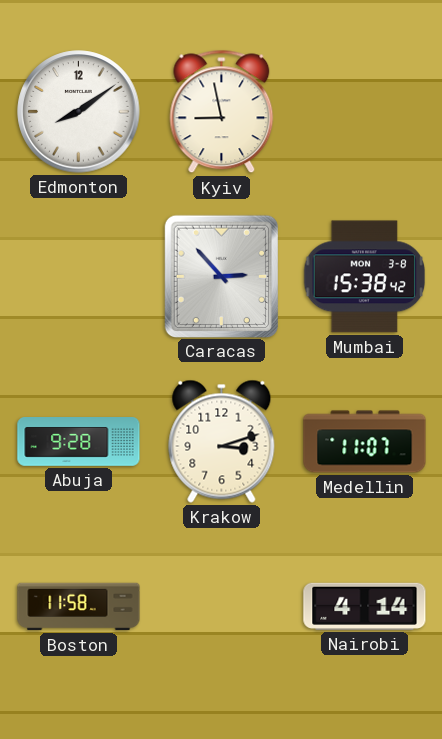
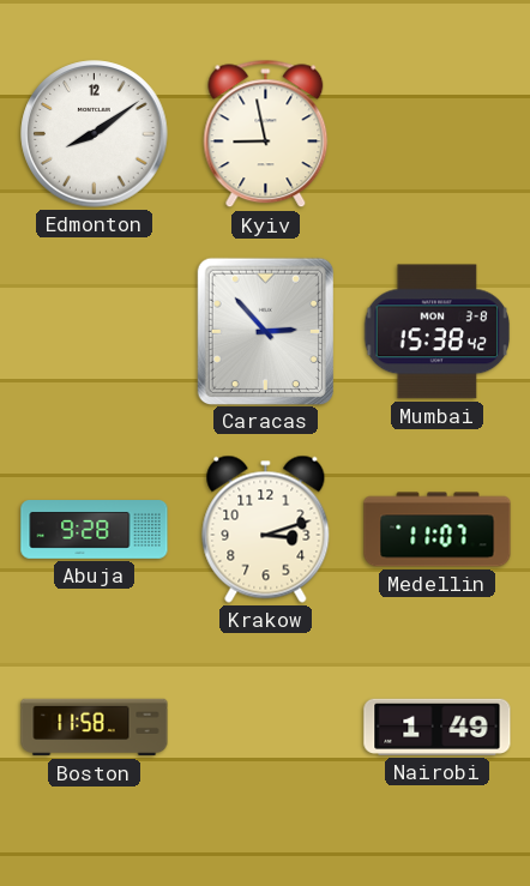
Nairobi: 4:14 -> 1:49
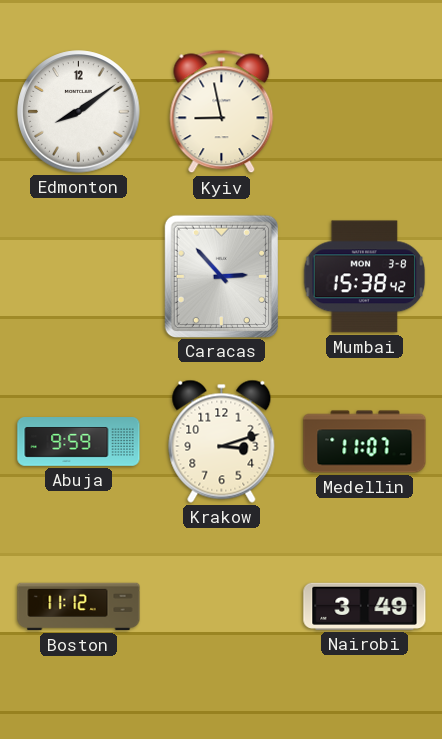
Abuja: 9:28 -> 9:59
Boston: 11:58 -> 11:12
Nairobi: 1:49 -> 3:49
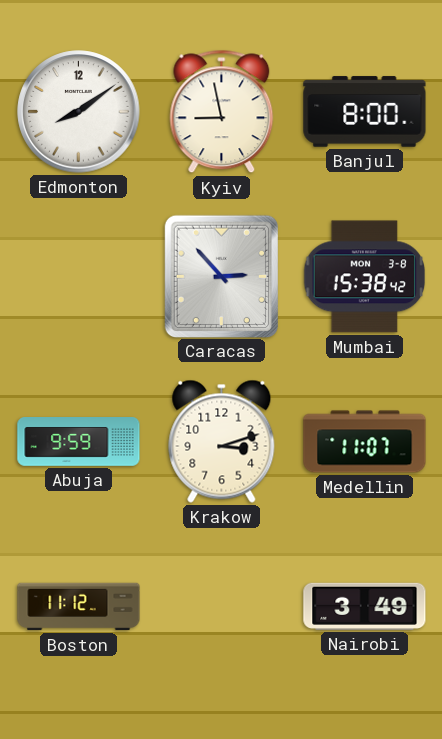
Banjul: none -> 8:00
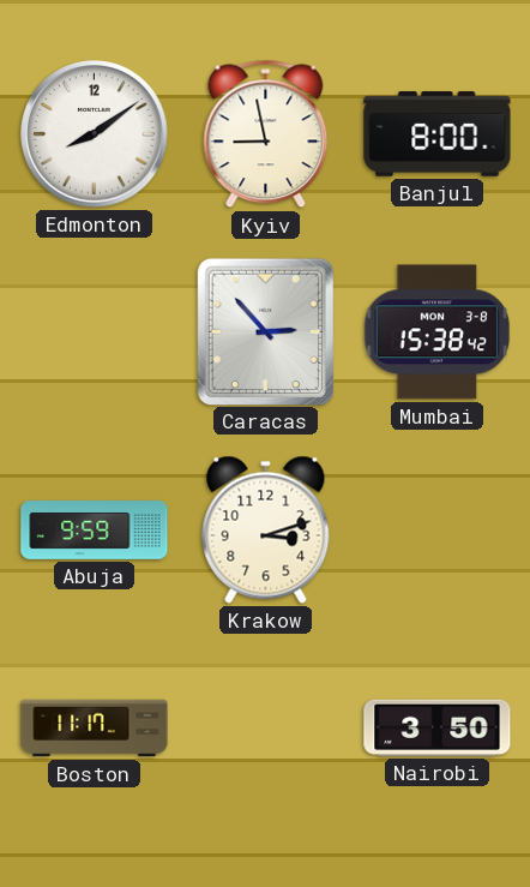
Medellin: 11:07 -> none
Boston: 11:12 -> 11:17
Nairobi: 3:49 -> 3:50
